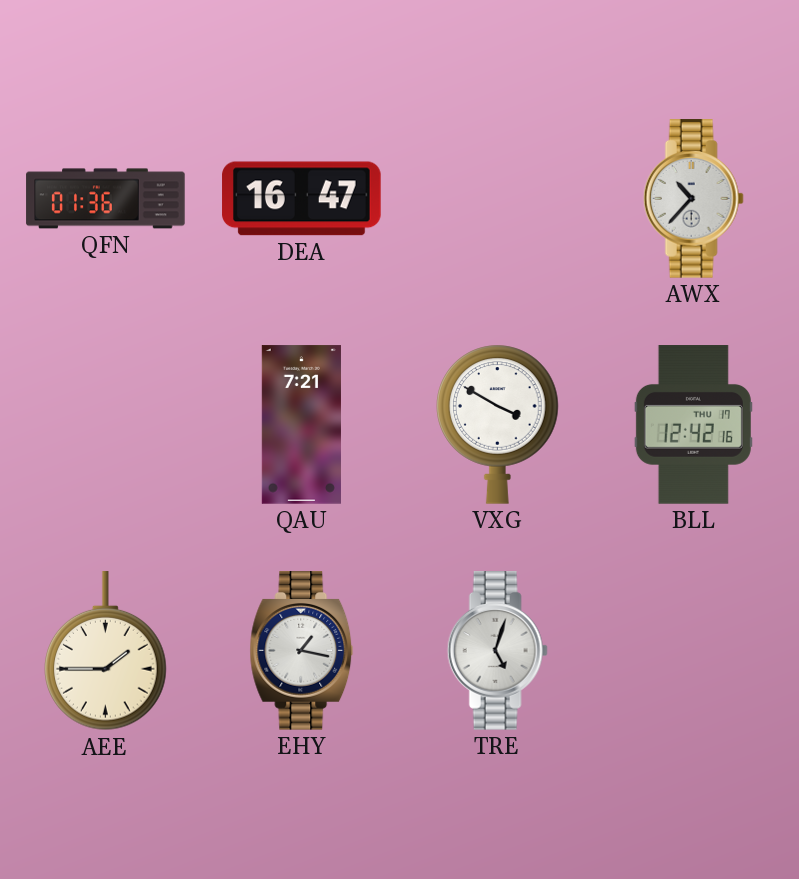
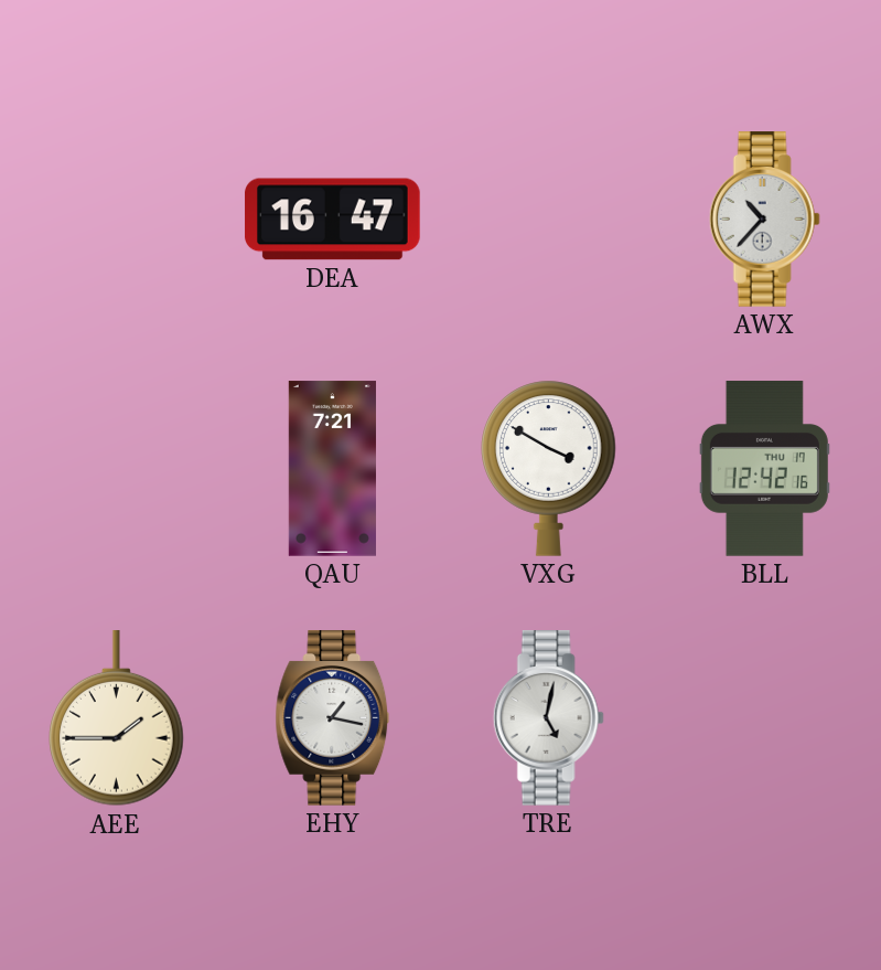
QFN: 01:36 -> none
TRE: 5:03 -> 5:02
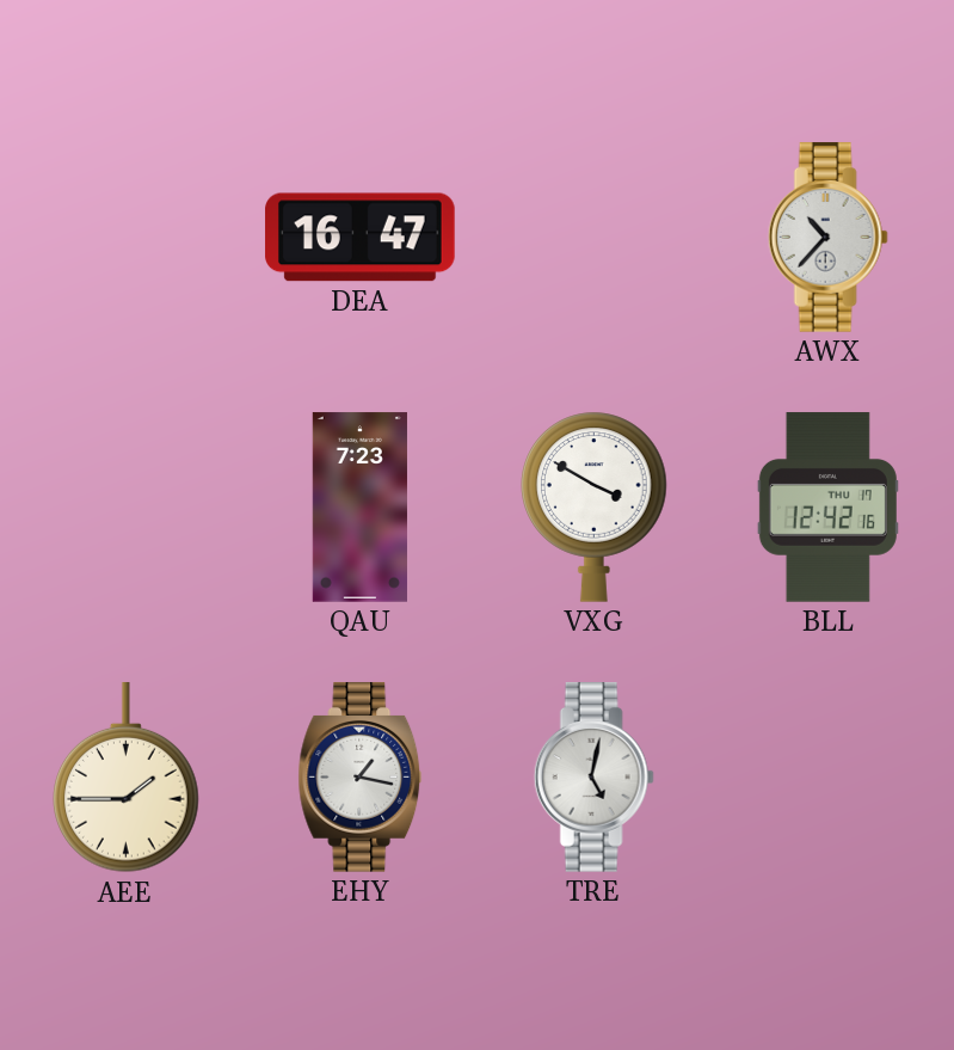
QAU: 7:21 -> 7:23
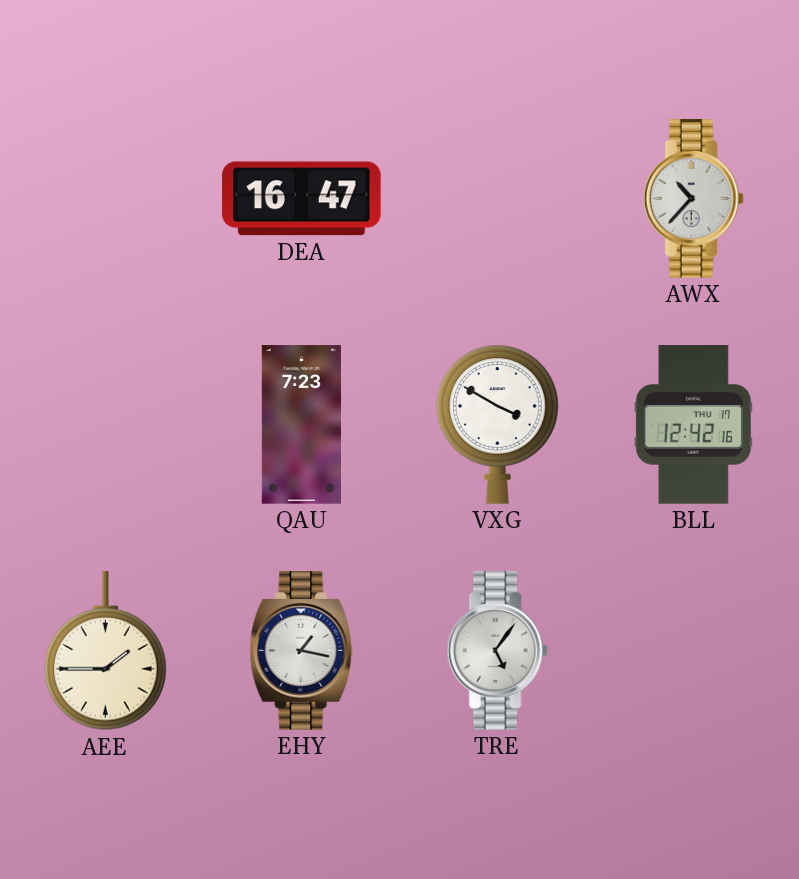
TRE: 5:02 -> 5:06
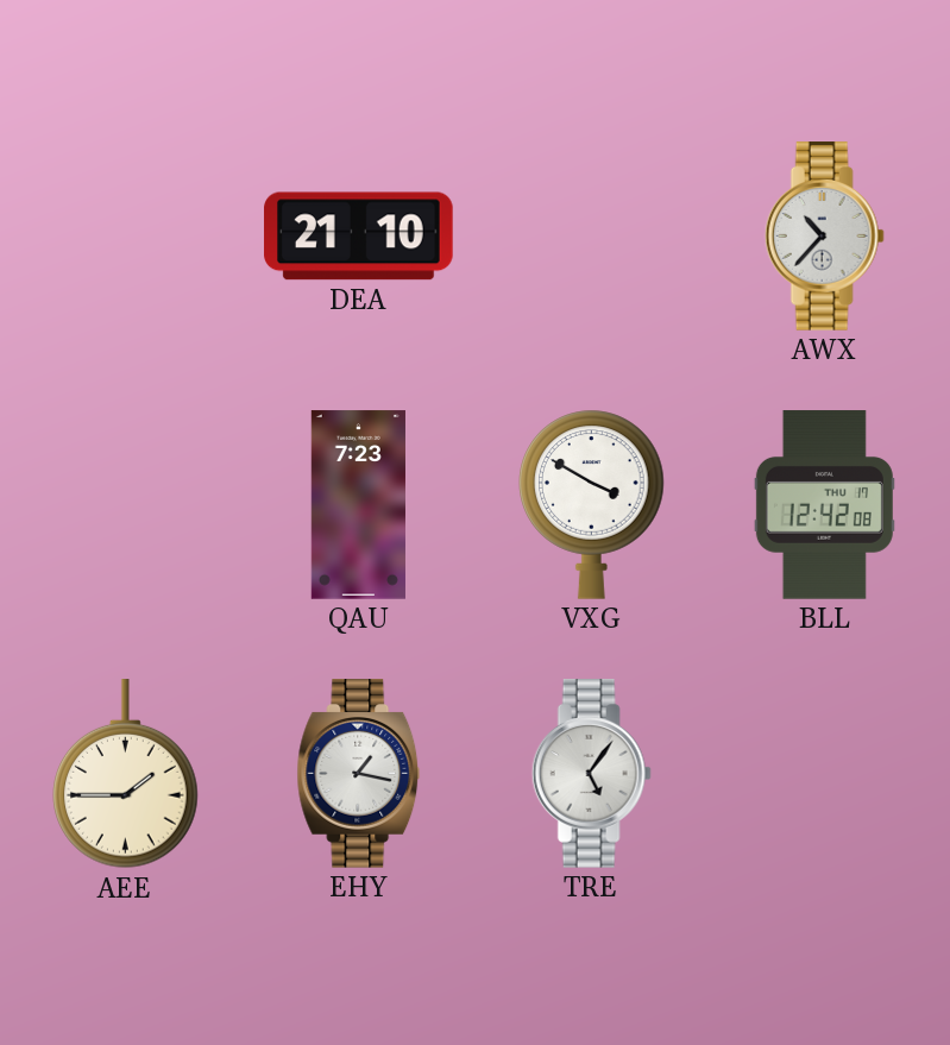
DEA: 16:47 -> 21:10
BLL: 12:42:16 -> 12:42:08
